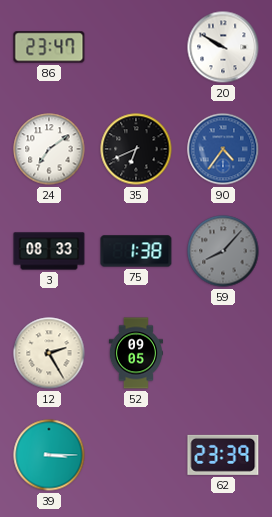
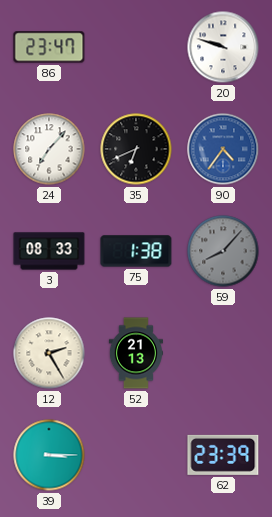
20: 9:50 -> 9:48
24: 7:09 -> 7:07
52: 09:05 -> 21:13
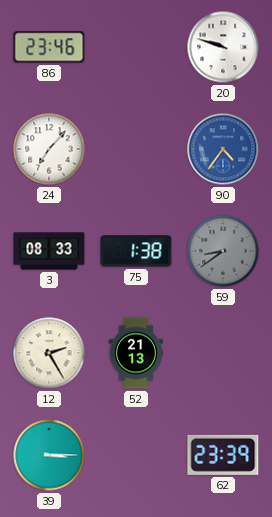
86: 23:47 -> 23:46
35: 6:41 -> none
59: 8:07 -> 8:39
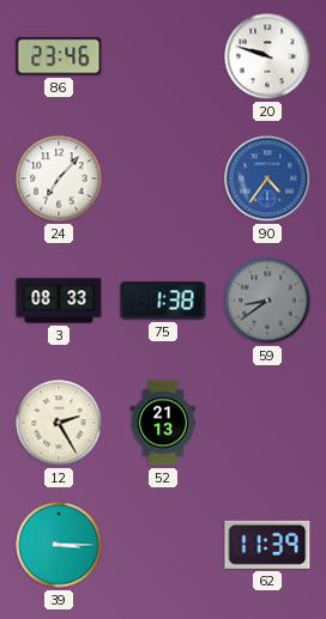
62: 23:39 -> 11:39
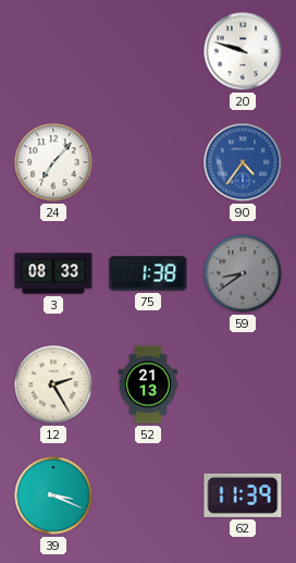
86: 23:46 -> none
39: 3:15 -> 3:19
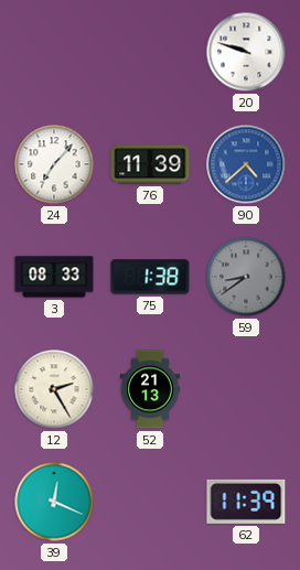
76: none -> 11:39
90: 4:36 -> 4:38
39: 3:19 -> 12:19
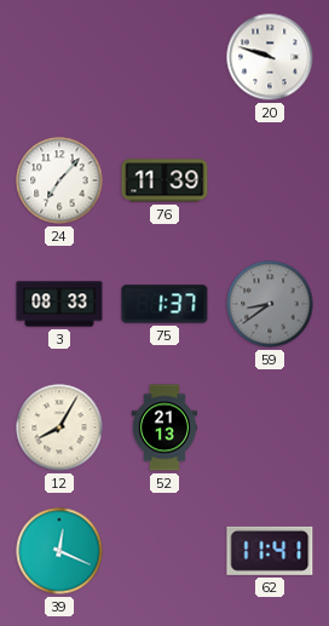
90: 4:38 -> none
75: 1:38 -> 1:37
12: 2:25 -> 8:05
62: 11:39 -> 11:41
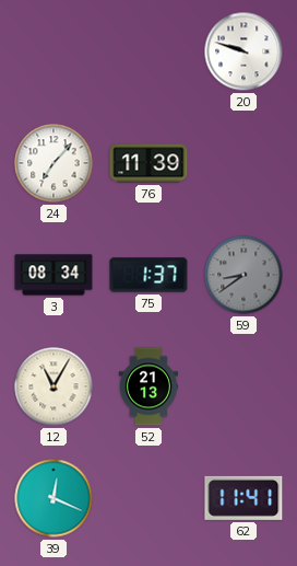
3: 08:33 -> 08:34
12: 8:05 -> 11:05
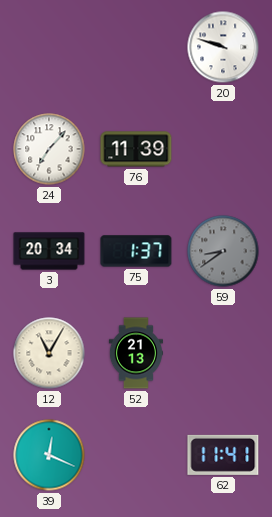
3: 08:34 -> 20:34
